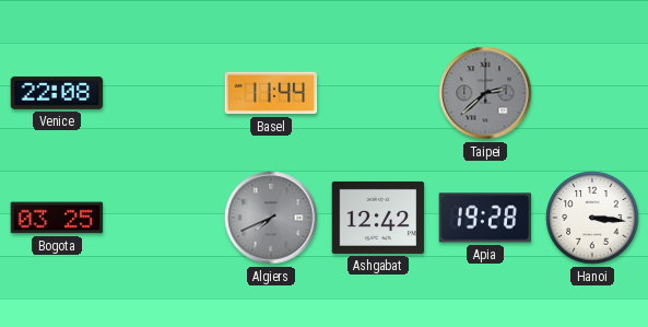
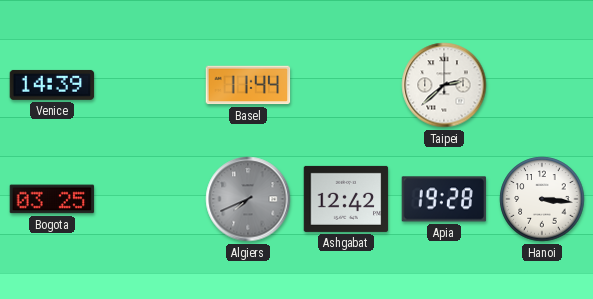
Venice: 22:08 -> 14:39
Taipei dial: grey -> white
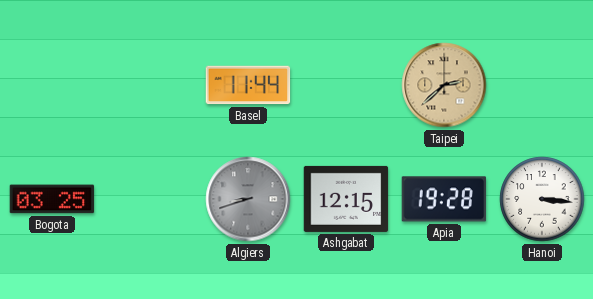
Venice: 14:39 -> none
Taipei dial: white -> champagne
Algiers: 7:41 -> 8:42
Ashgabat: 12:42 -> 12:15
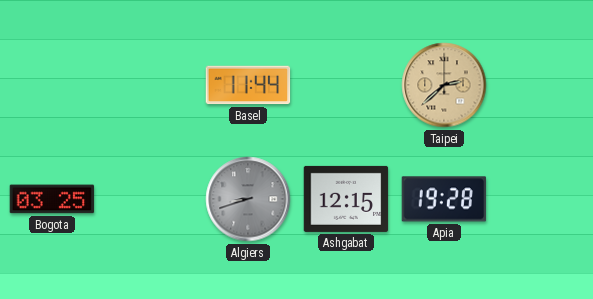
Hanoi: 3:16 -> none
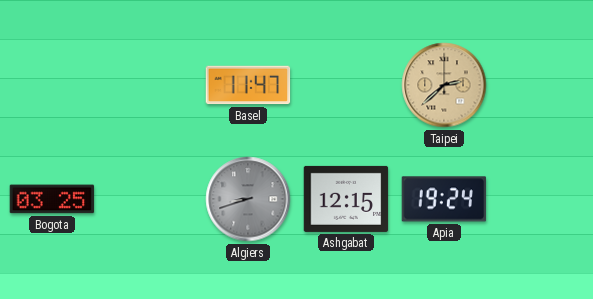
Basel: 11:44 -> 11:47
Apia: 19:28 -> 19:24
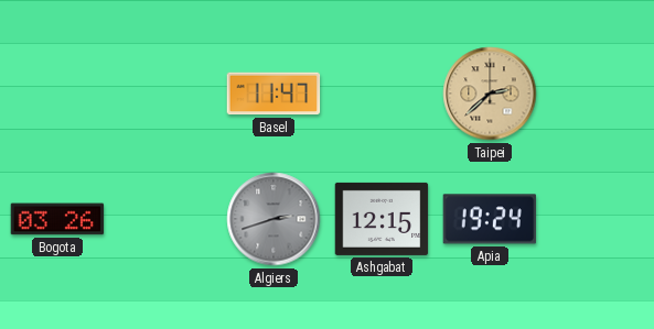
Bogota: 03:25 -> 03:26
Algiers: 8:42 -> 2:42
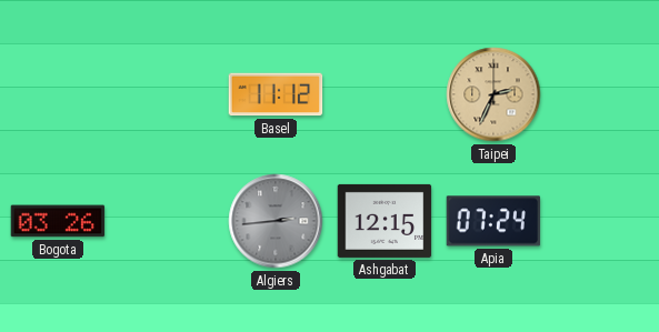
Basel: 11:47 -> 11:12
Taipei: 2:38 -> 2:34
Algiers: 2:42 -> 2:44
Apia: 19:24 -> 07:24
